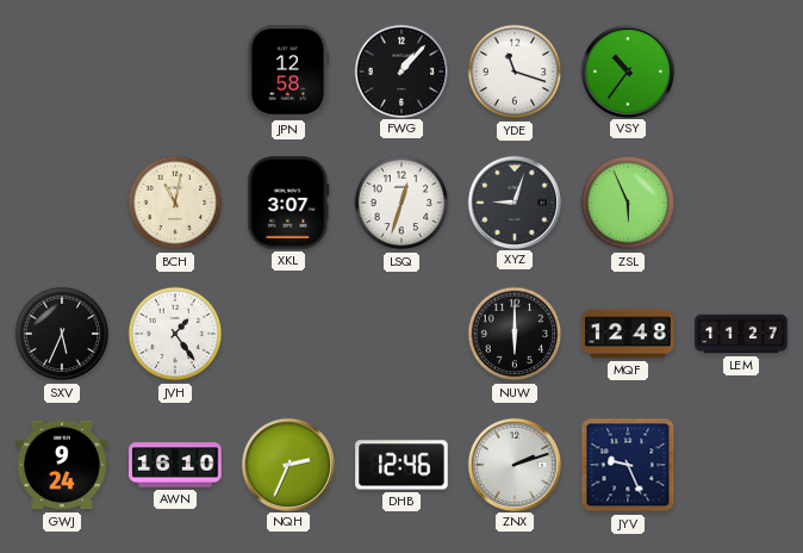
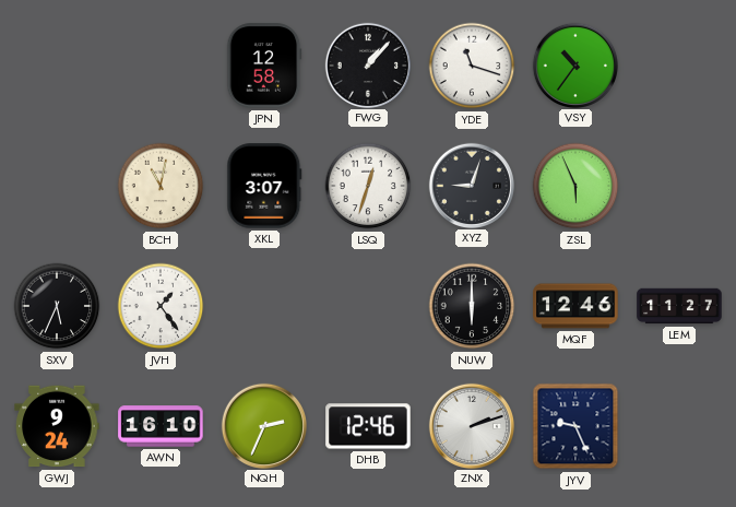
MQF: 12:48 -> 12:46
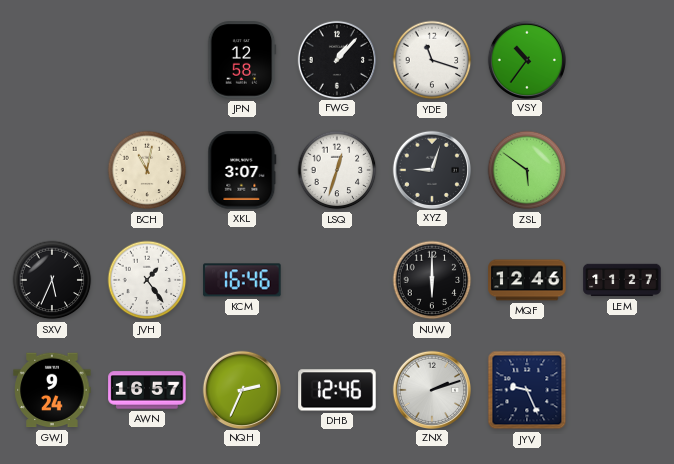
ZSL: 5:56 -> 5:51
KCM: none -> 16:46
AWN: 16:10 -> 16:57
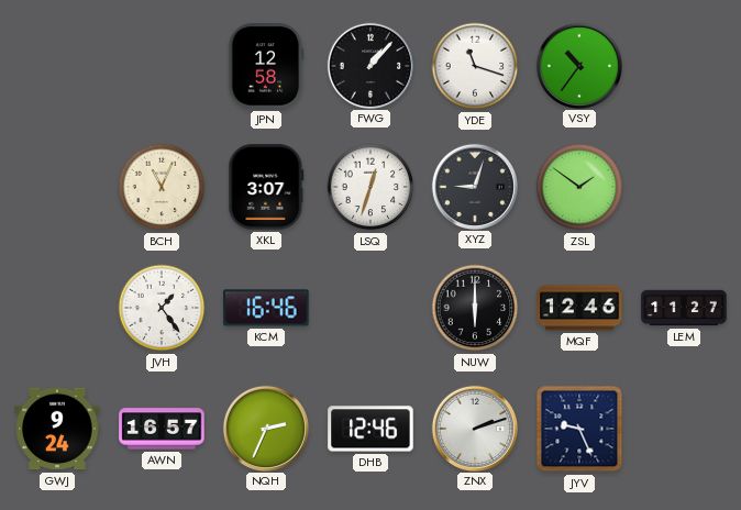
BCH: 11:02 -> 11:04
ZSL: 5:51 -> 1:51
SXV: 5:34 -> none
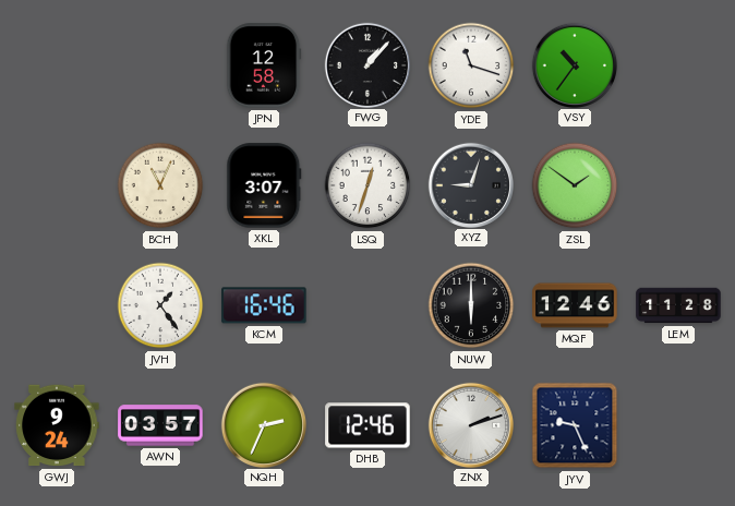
LEM: 11:27 -> 11:28
AWN: 16:57 -> 03:57
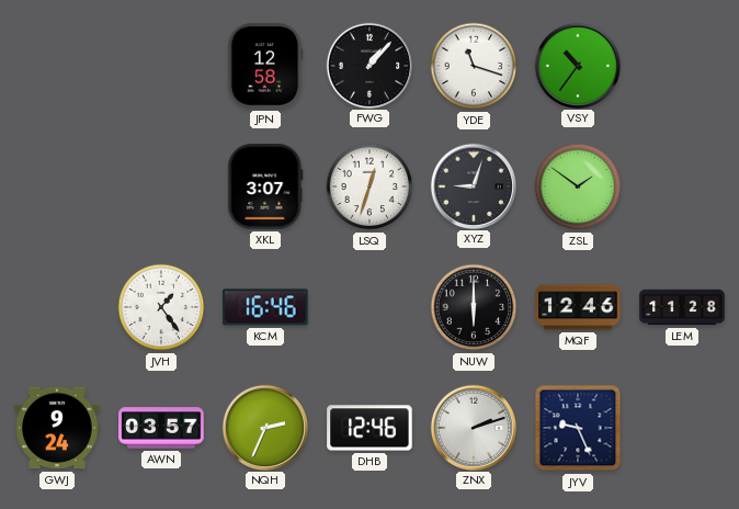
BCH: 11:04 -> none
